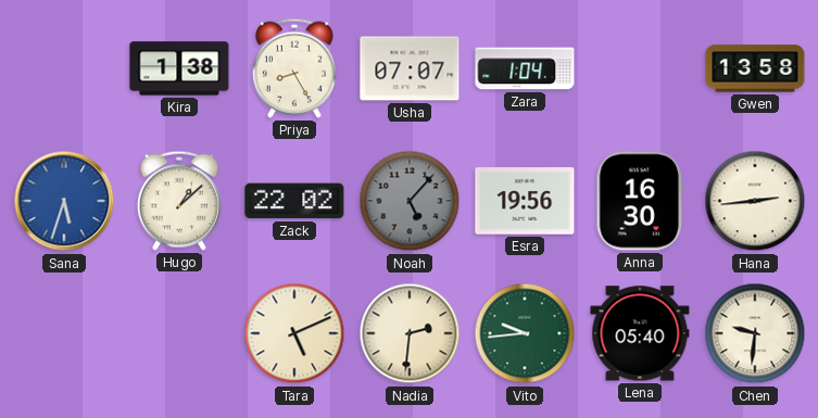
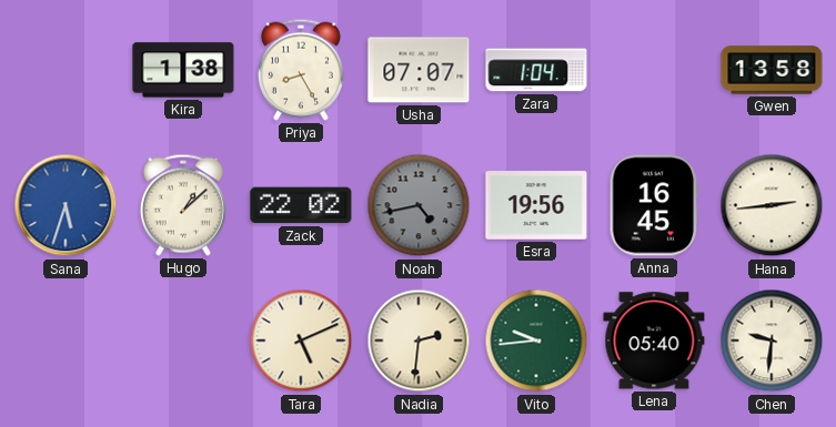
Noah: 5:07 -> 4:43
Anna: 16:30 -> 16:45
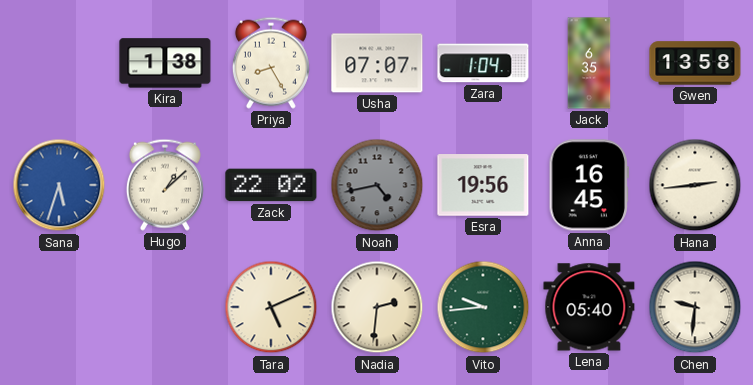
Jack: none -> 6:35
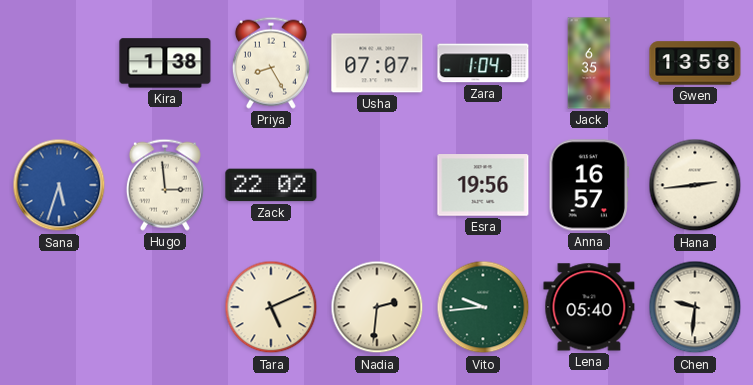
Hugo: 1:08 -> 2:59
Noah: 4:43 -> none
Anna: 16:45 -> 16:57
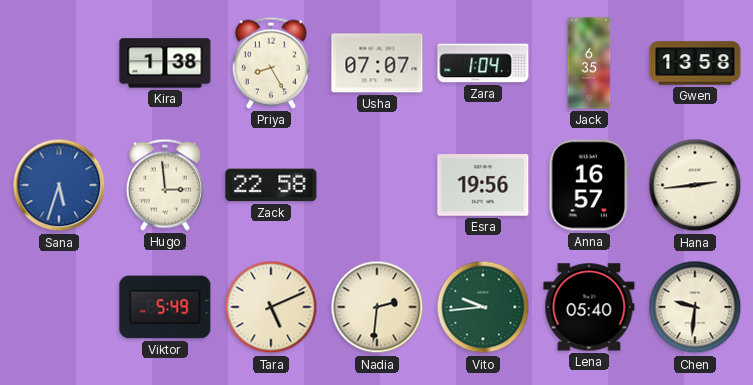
Zack: 22:02 -> 22:58
Viktor: none -> 5:49
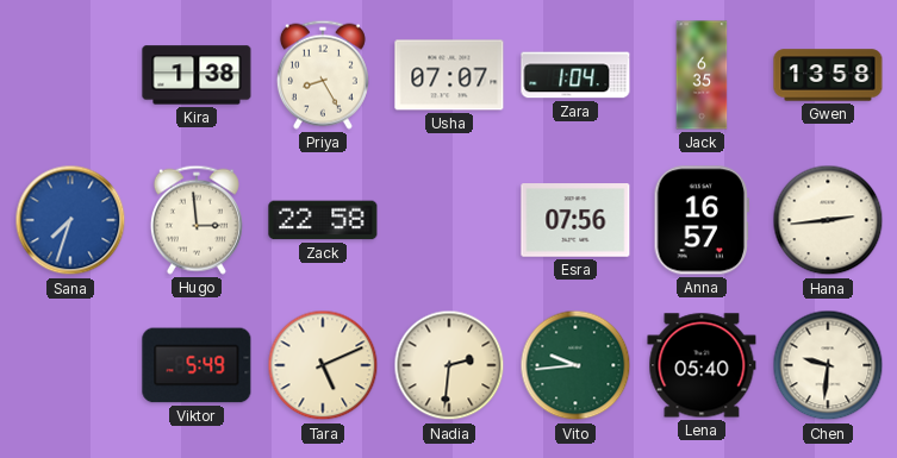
Sana: 5:33 -> 7:33
Esra: 19:56 -> 07:56
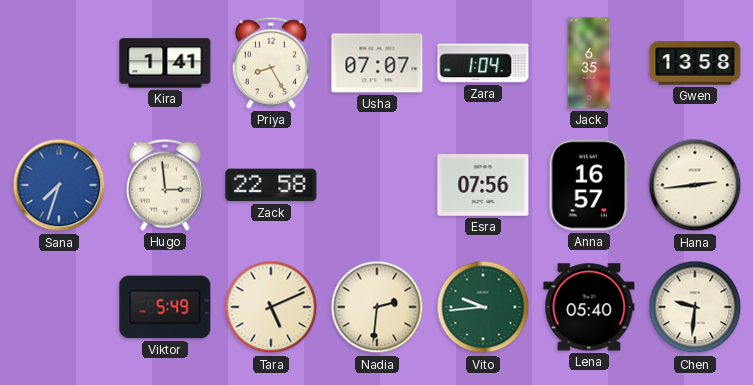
Kira: 1:38 -> 1:41
